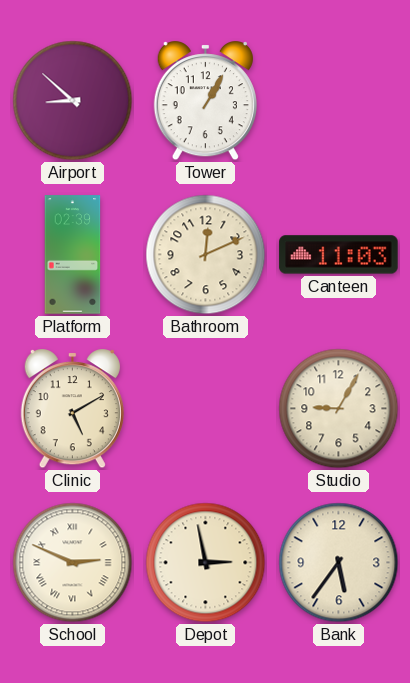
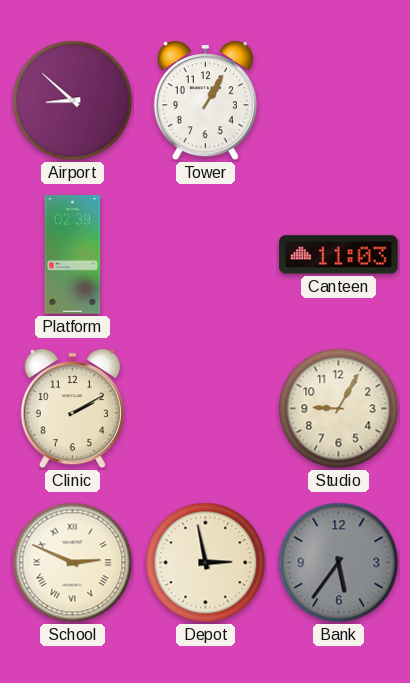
Bathroom: 12:11 -> none
Clinic: 5:10 -> 2:10
Bank dial: cream -> grey
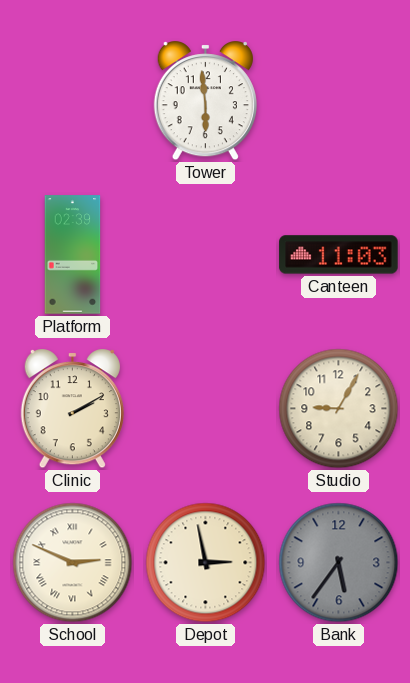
Airport: 8:52 -> none
Tower: 1:05 -> 5:59
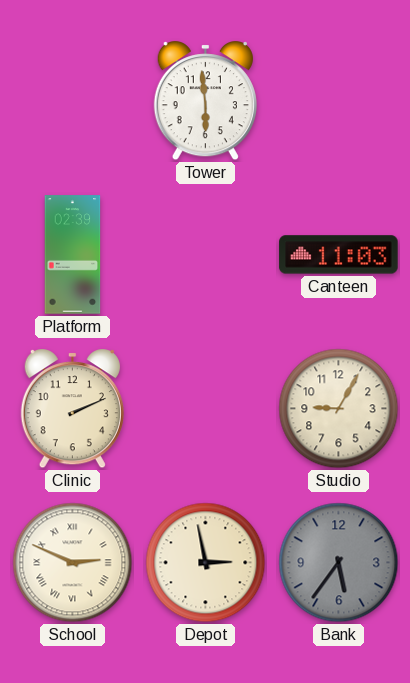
Clinic: 2:10 -> 2:11
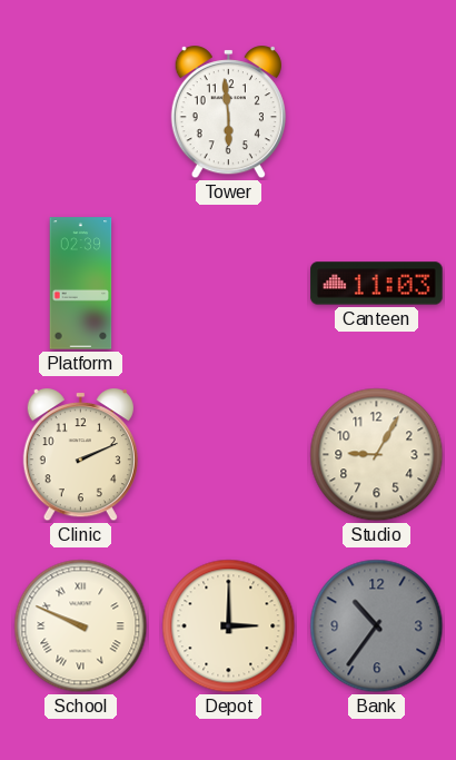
School: 2:49 -> 9:49
Depot: 2:58 -> 3:00
Bank: 5:36 -> 10:36
